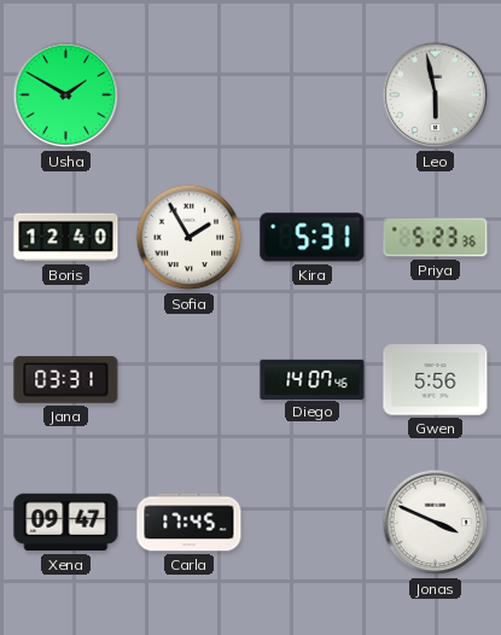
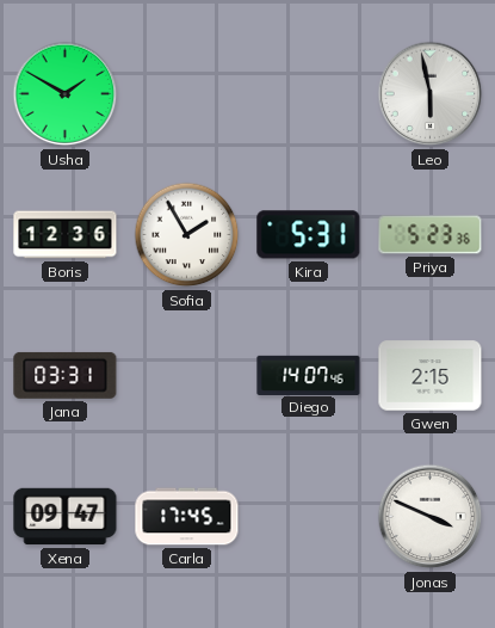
Boris: 12:40 -> 12:36
Gwen: 5:56 -> 2:15
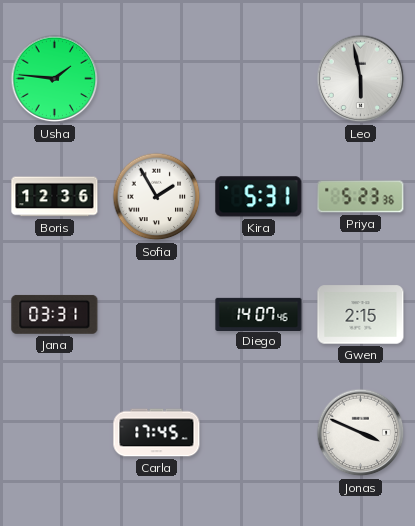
Usha: 1:50 -> 1:46
Xena: 09:47 -> none
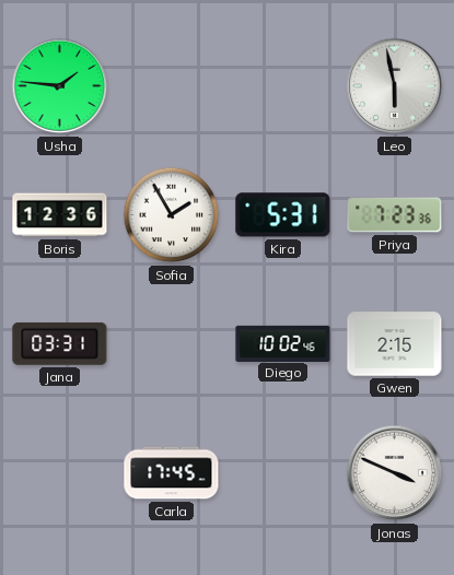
Priya: 5:23 -> 7:23
Diego: 14:07 -> 10:02
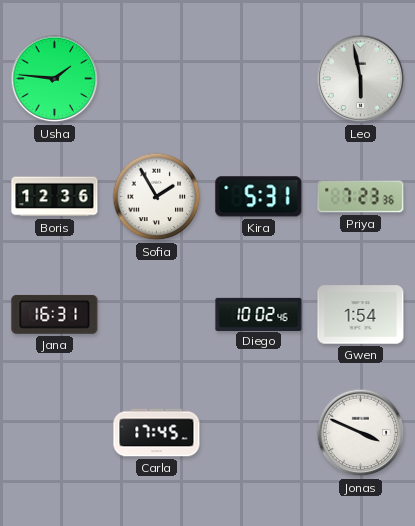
Jana: 03:31 -> 16:31
Gwen: 2:15 -> 1:54
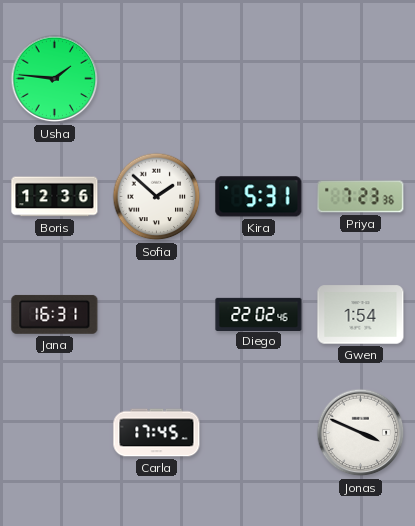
Leo: 5:58 -> none
Sofia: 1:55 -> 1:52
Diego: 10:02 -> 22:02
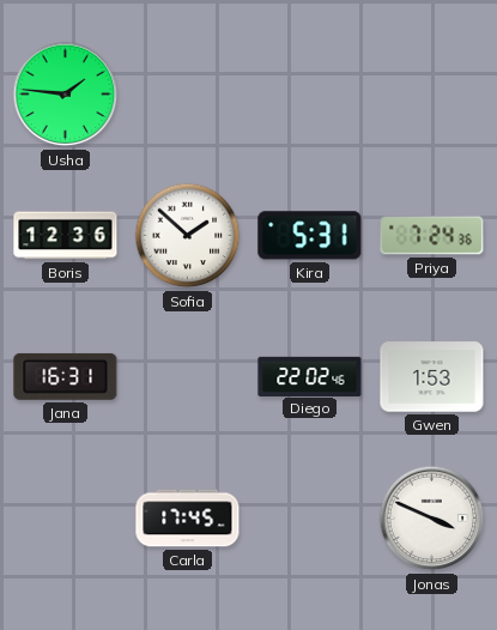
Priya: 7:23 -> 7:24
Gwen: 1:54 -> 1:53
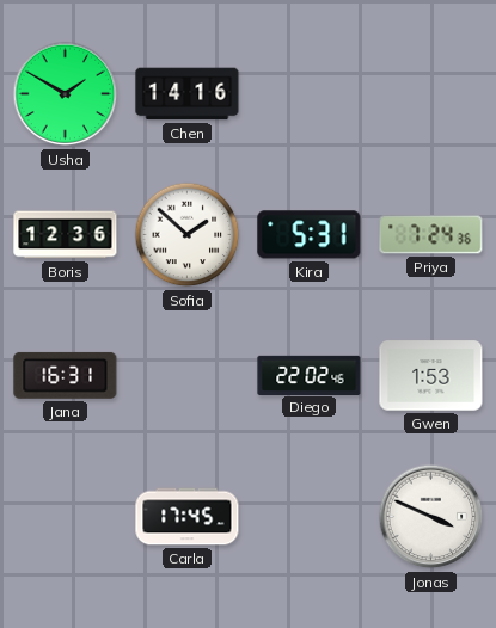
Usha: 1:46 -> 1:50
Chen: none -> 14:16
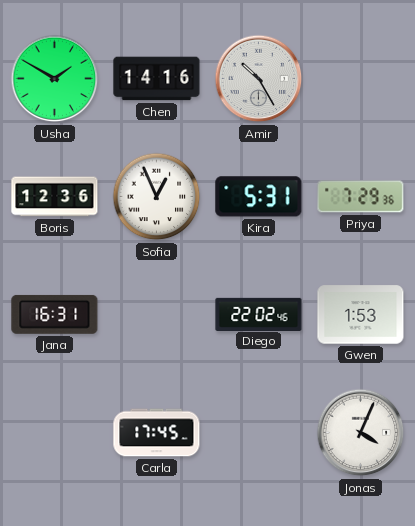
Amir: none -> 10:25
Sofia: 1:52 -> 12:56
Priya: 7:24 -> 7:29
Jonas: 3:49 -> 4:04
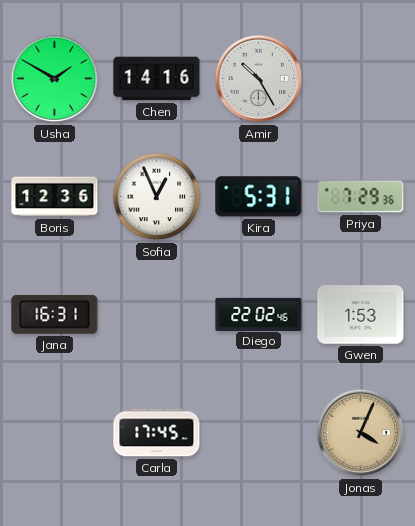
Jonas dial: white -> champagne
